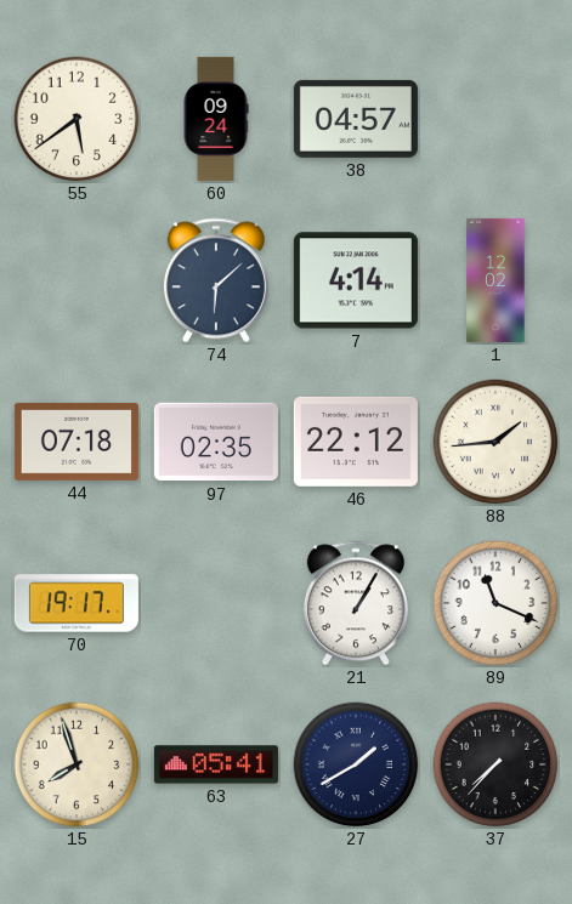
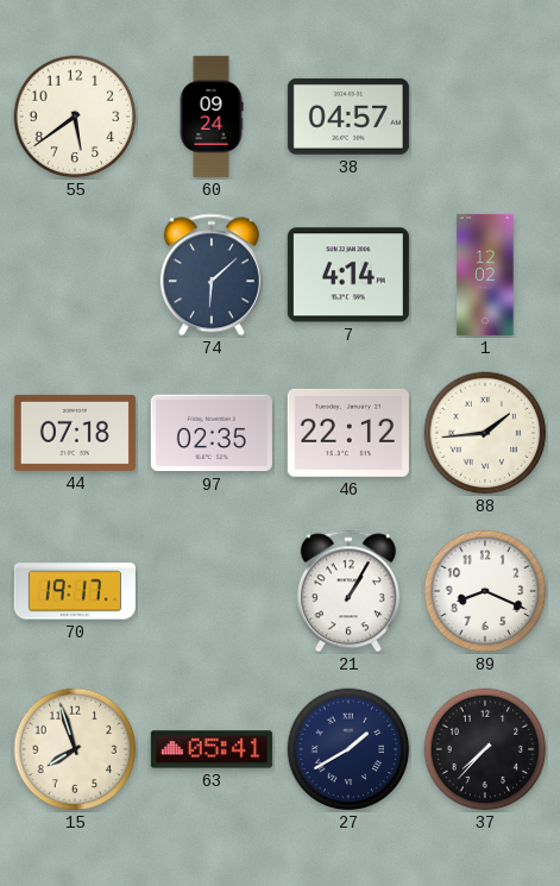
89: 11:19 -> 8:19
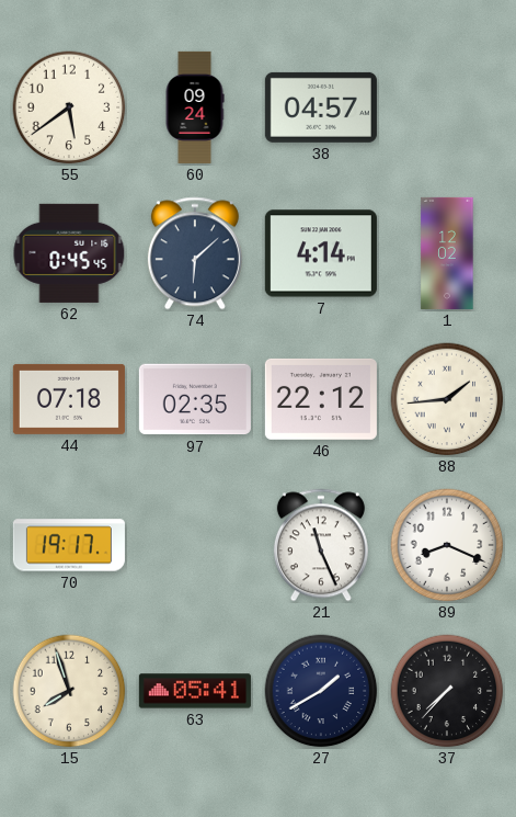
62: none -> 0:45
21: 1:05 -> 11:26
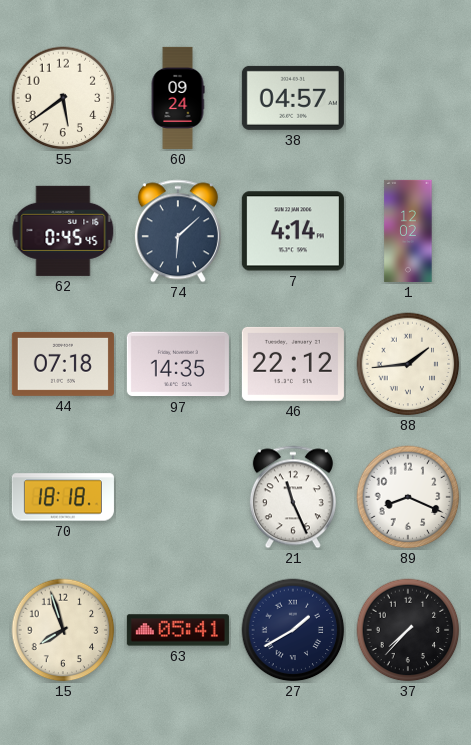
97: 02:35 -> 14:35
70: 19:17 -> 18:18
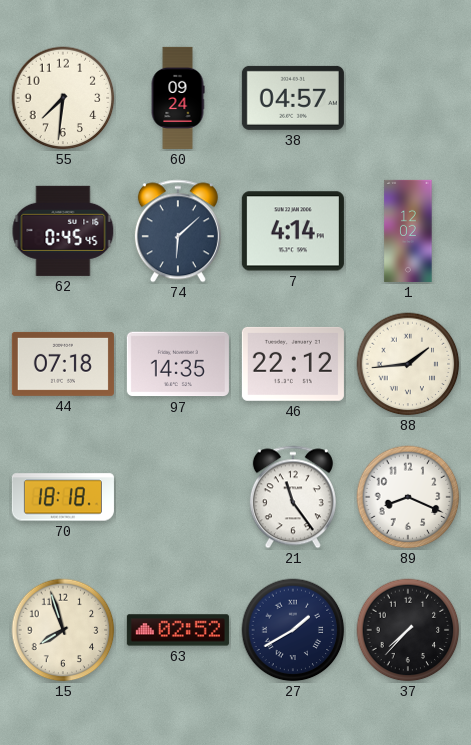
55: 5:39 -> 7:31
21: 11:26 -> 11:24
63: 05:41 -> 02:52
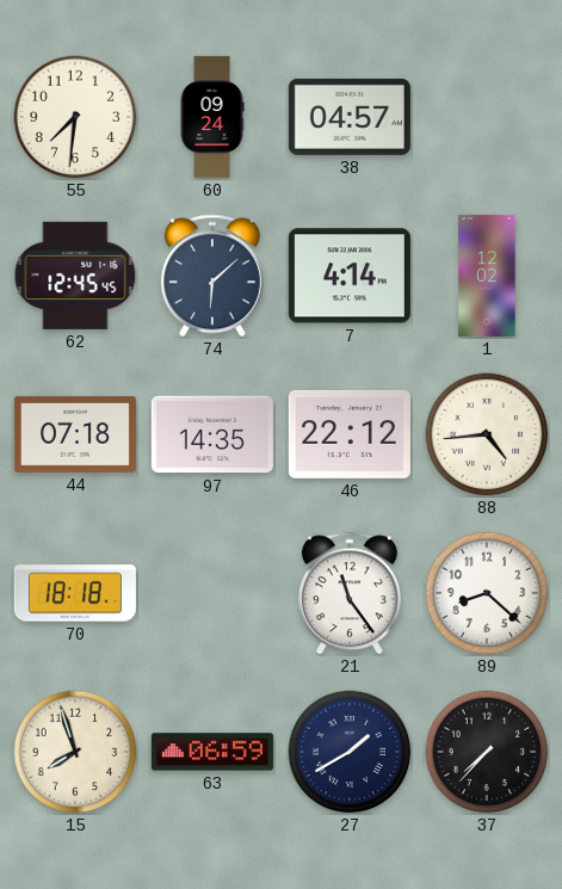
62: 0:45 -> 12:45
88: 1:44 -> 4:44
89: 8:19 -> 8:22
63: 02:52 -> 06:59
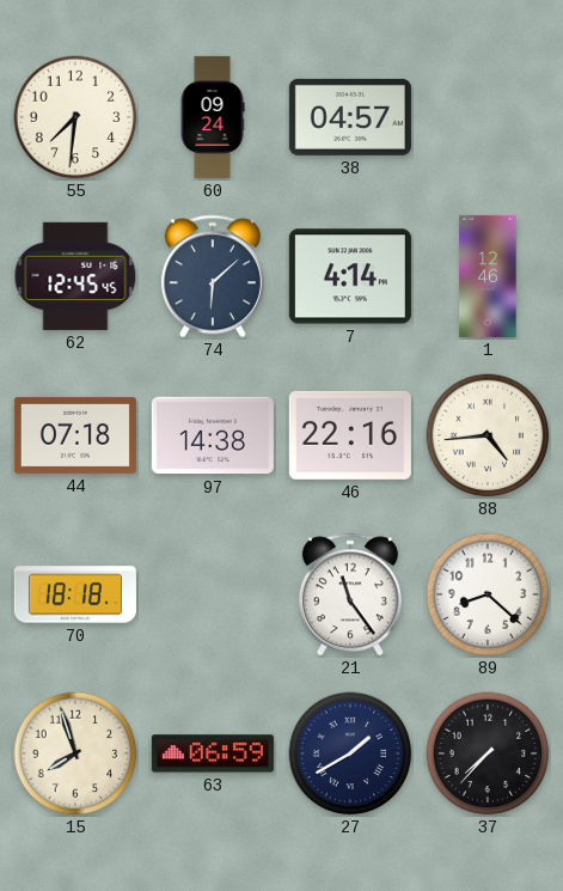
1: 12:02 -> 12:46
97: 14:35 -> 14:38
46: 22:12 -> 22:16
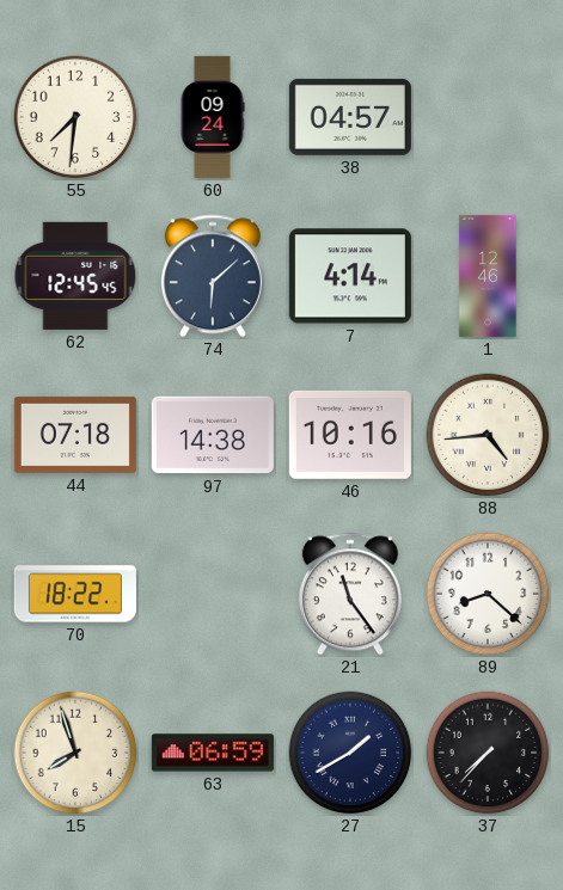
46: 22:16 -> 10:16
70: 18:18 -> 18:22
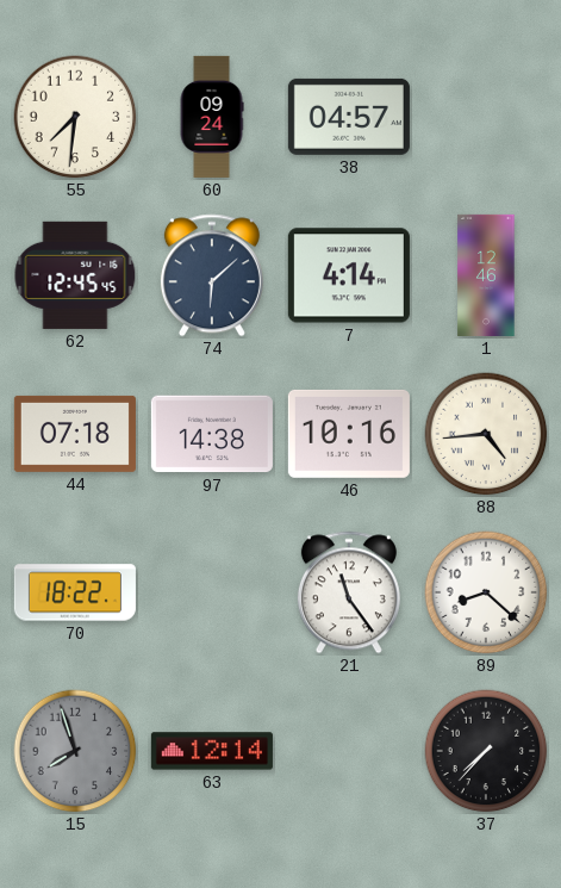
15 dial: cream -> grey
63: 06:59 -> 12:14
27: 1:40 -> none
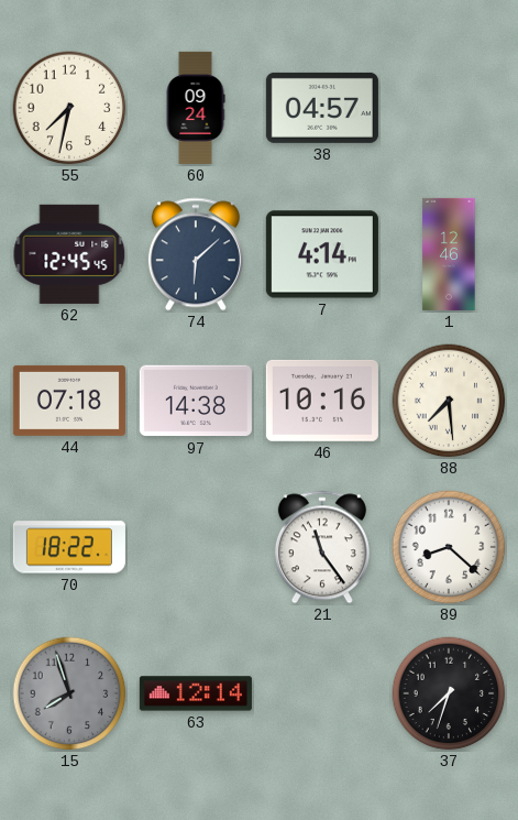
55: 7:31 -> 7:32
88: 4:44 -> 7:29
37: 7:37 -> 7:33
